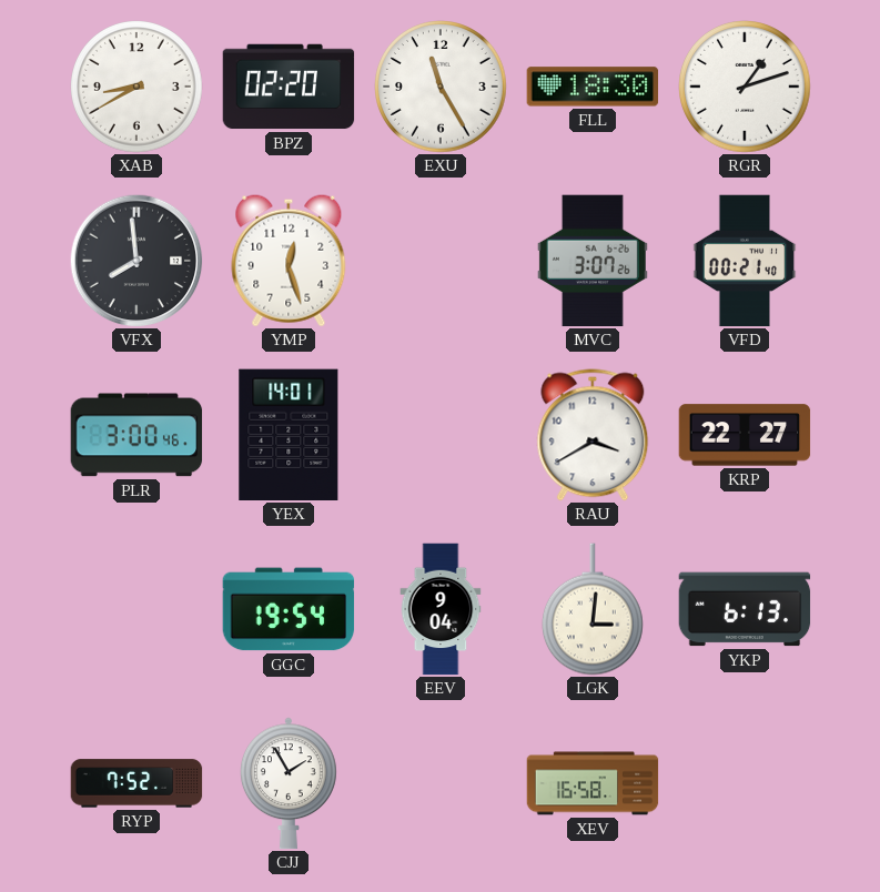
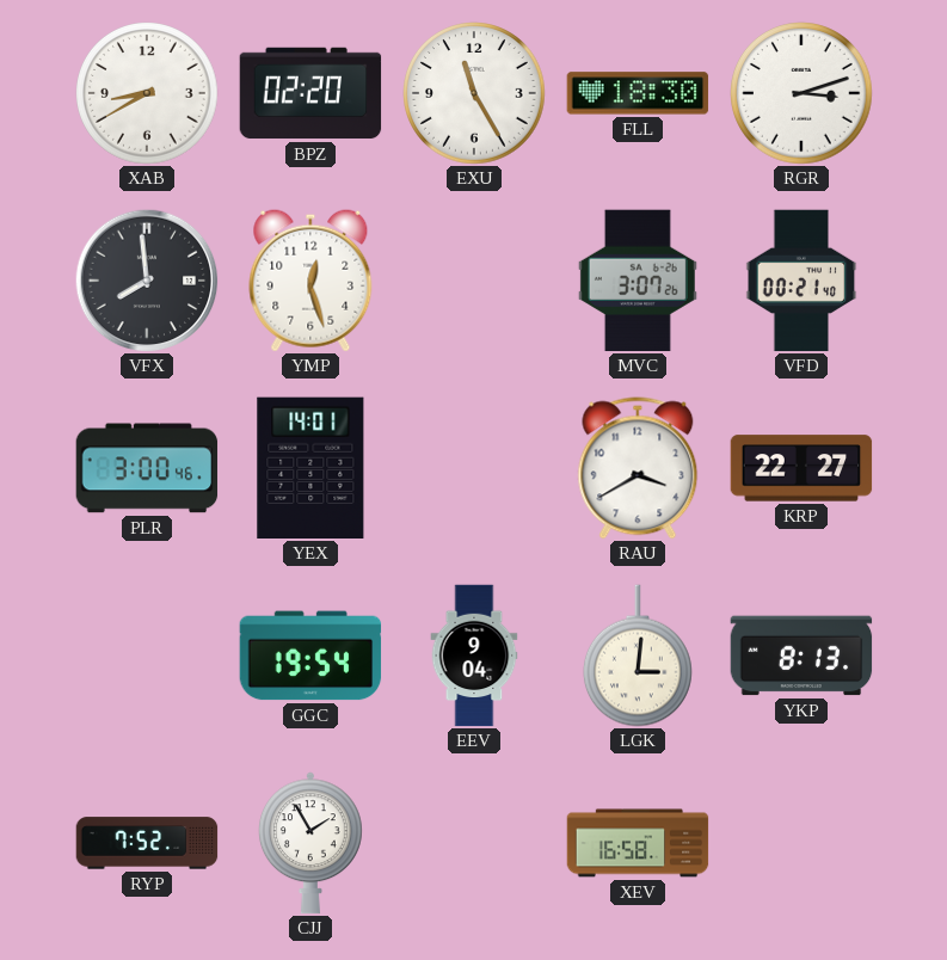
RGR: 1:12 -> 3:12
YKP: 6:13 -> 8:13
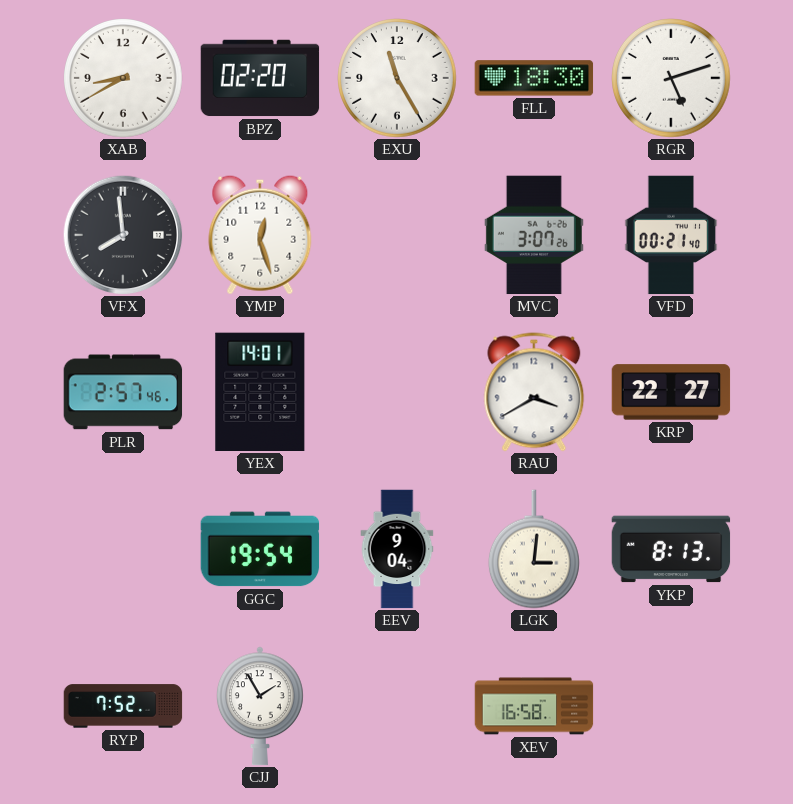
RGR: 3:12 -> 5:12
PLR: 3:00 -> 2:57
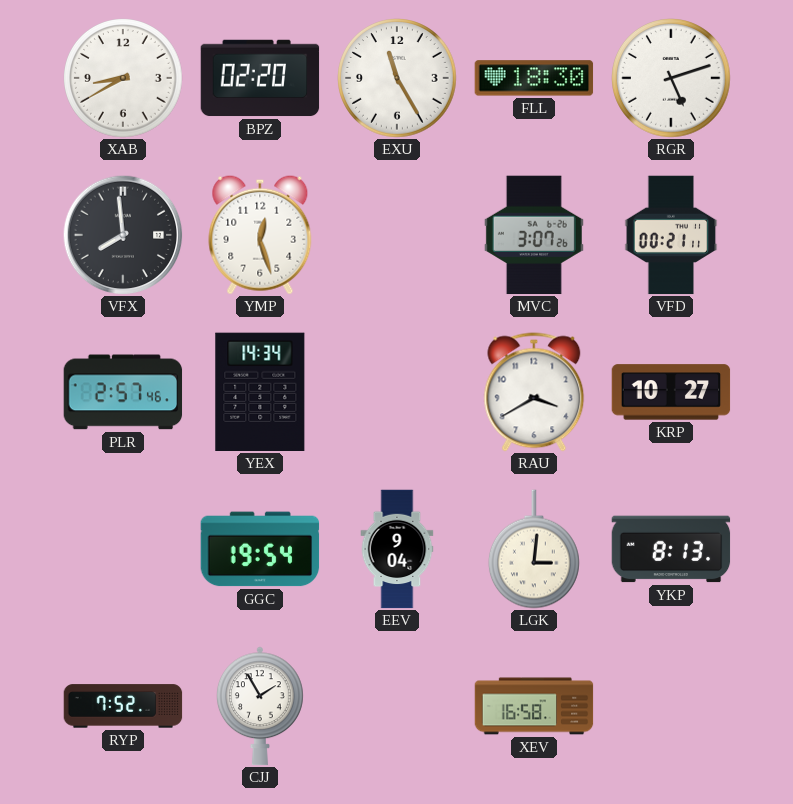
VFD: 00:21:40 -> 00:21:11
YEX: 14:01 -> 14:34
KRP: 22:27 -> 10:27
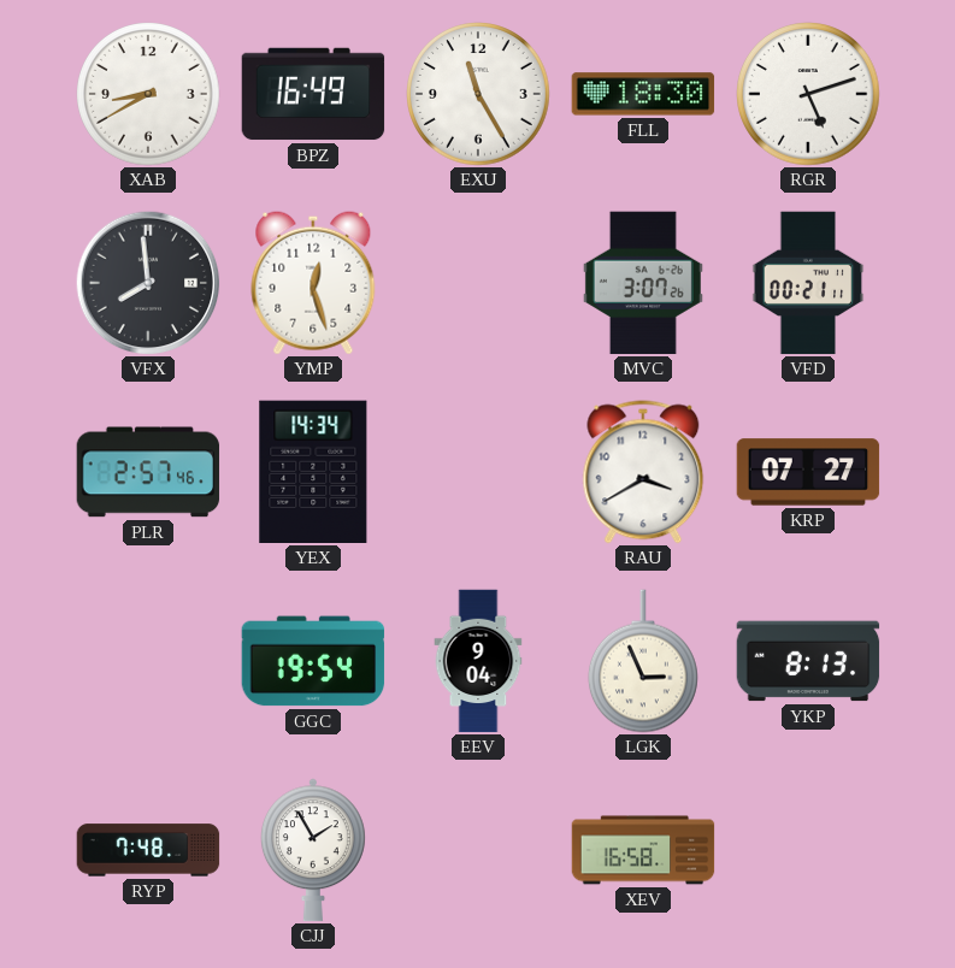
BPZ: 02:20 -> 16:49
KRP: 10:27 -> 07:27
LGK: 3:01 -> 2:56
RYP: 7:52 -> 7:48
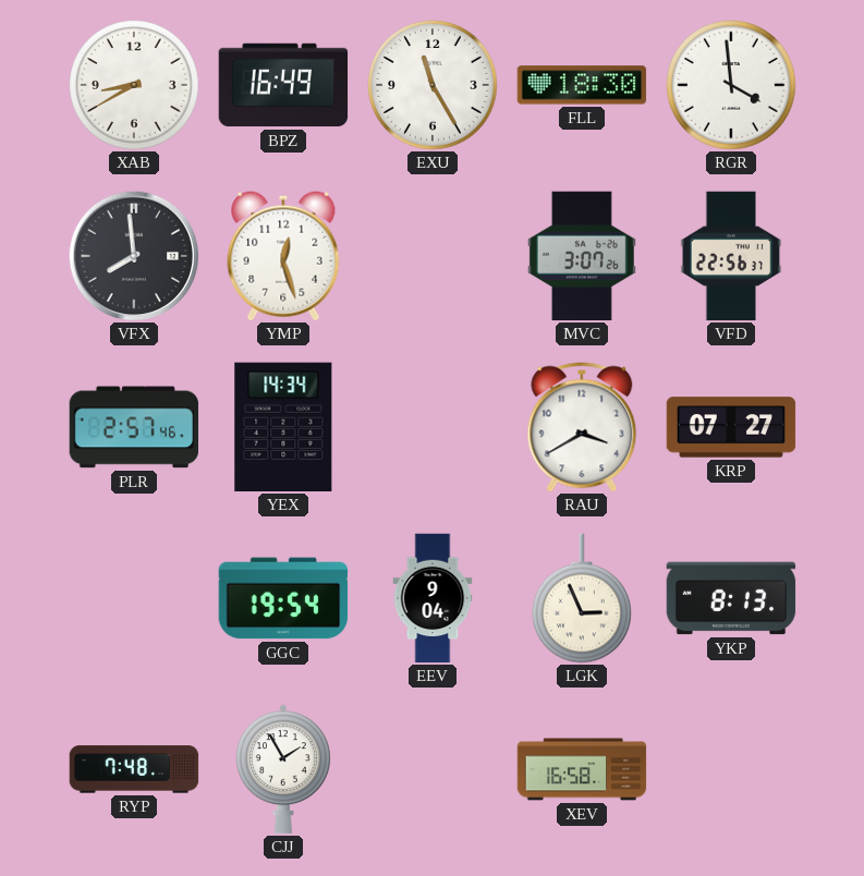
RGR: 5:12 -> 3:59
VFD: 00:21 -> 22:56
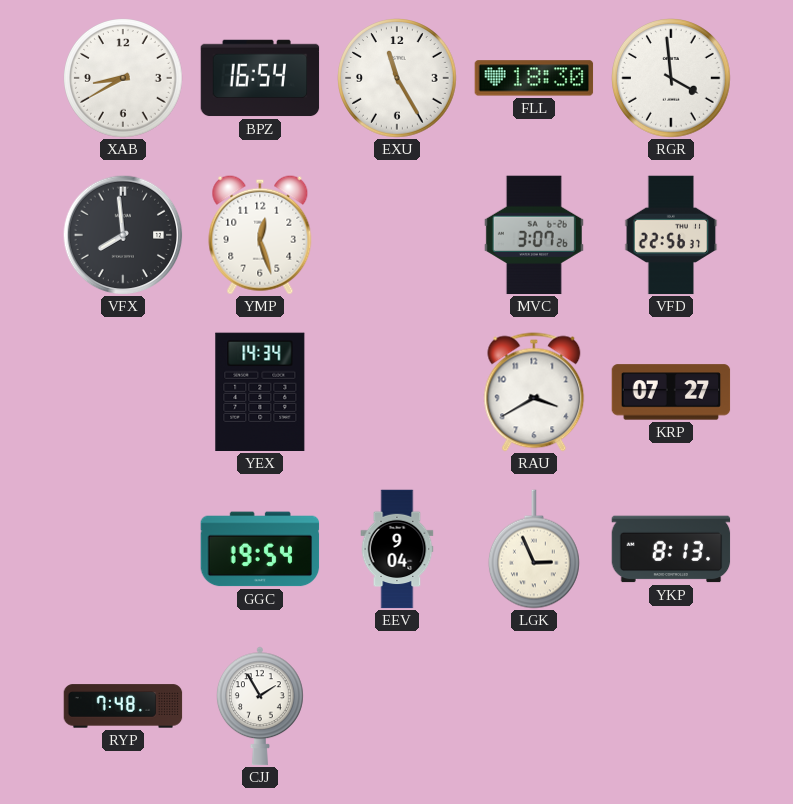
BPZ: 16:49 -> 16:54
PLR: 2:57 -> none
XEV: 16:58 -> none
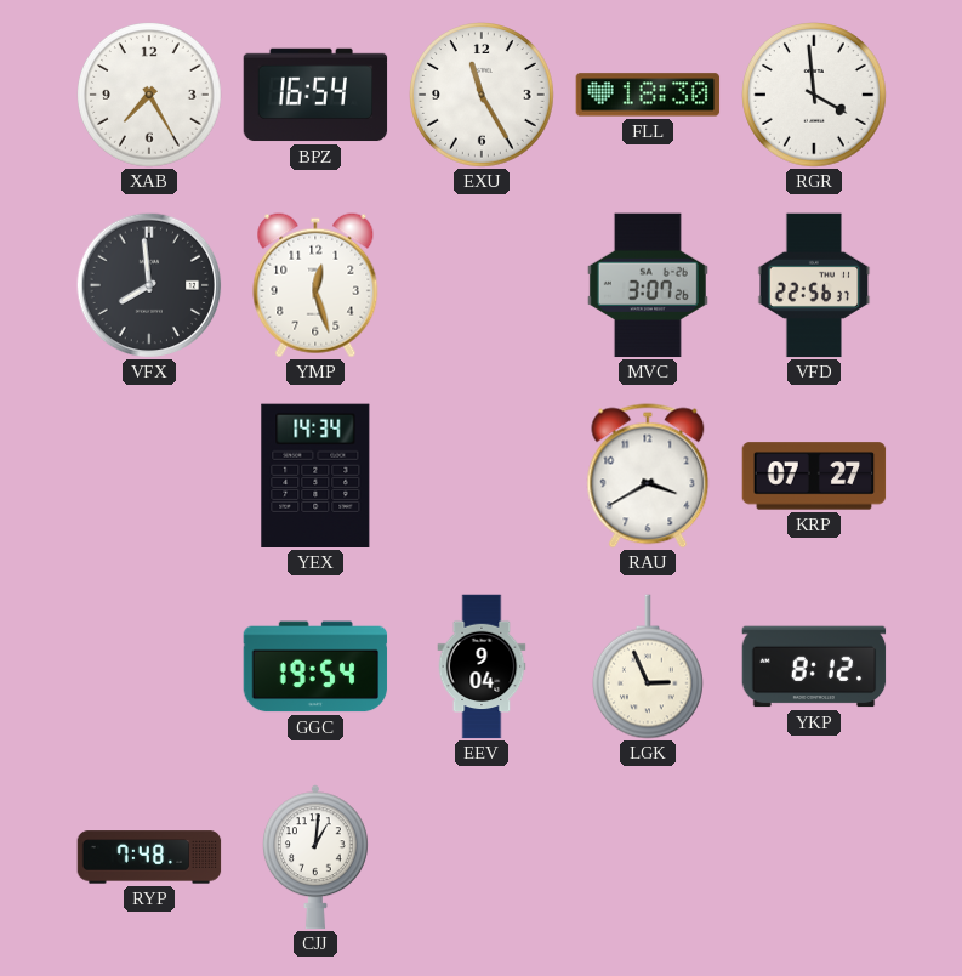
XAB: 8:40 -> 7:25
YKP: 8:13 -> 8:12
CJJ: 1:55 -> 1:01
